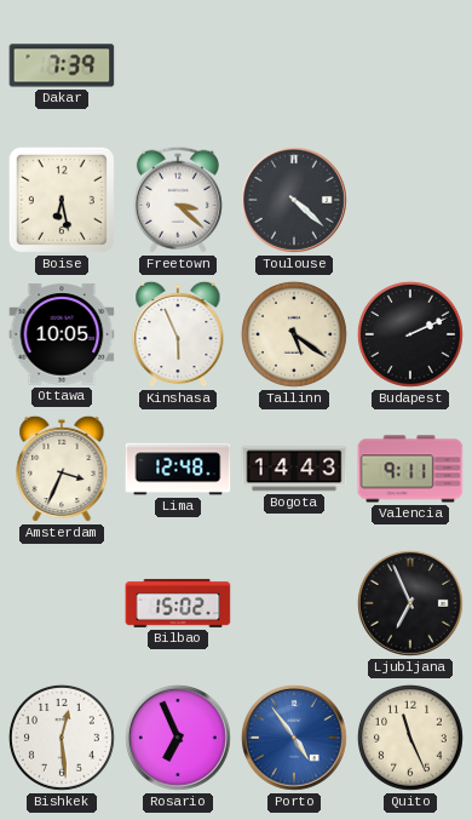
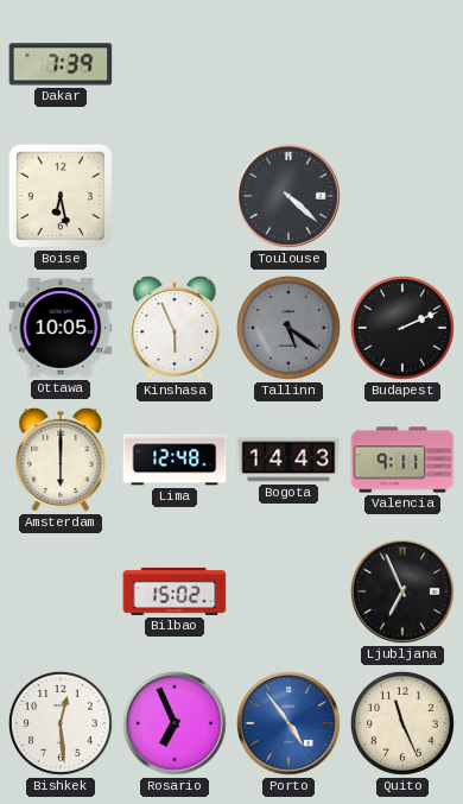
Freetown: 3:22 -> none
Tallinn dial: cream -> grey
Amsterdam: 3:34 -> 6:00
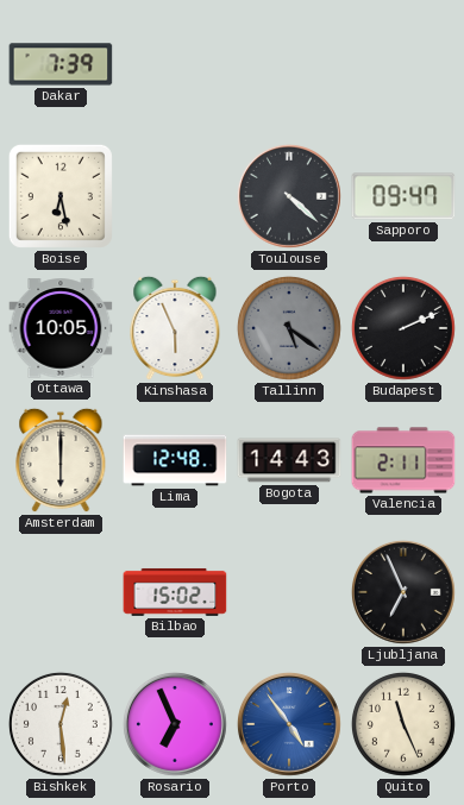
Sapporo: none -> 09:47
Valencia: 9:11 -> 2:11
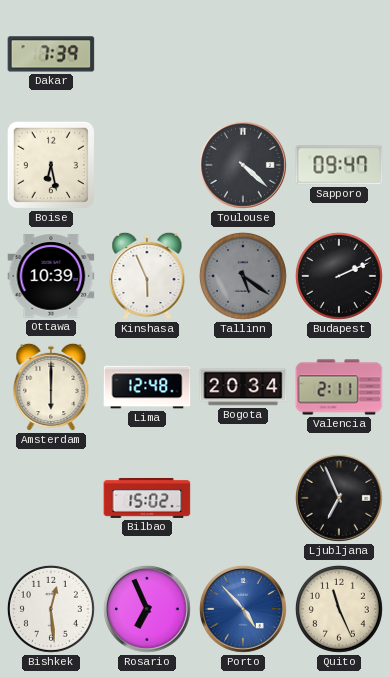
Ottawa: 10:05 -> 10:39
Bogota: 14:43 -> 20:34
Porto: 4:54 -> 4:53
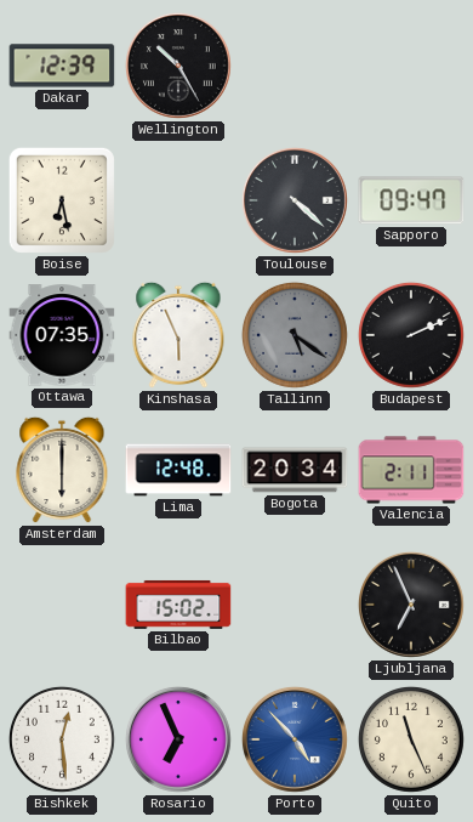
Dakar: 7:39 -> 12:39
Wellington: none -> 10:25
Ottawa: 10:39 -> 07:35
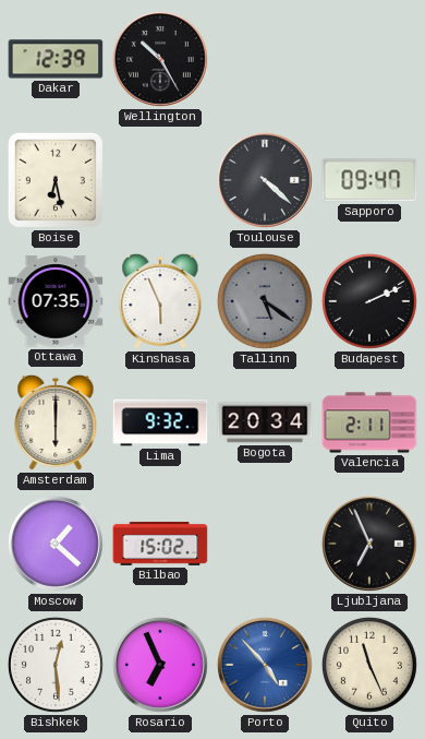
Lima: 12:48 -> 9:32
Moscow: none -> 1:22
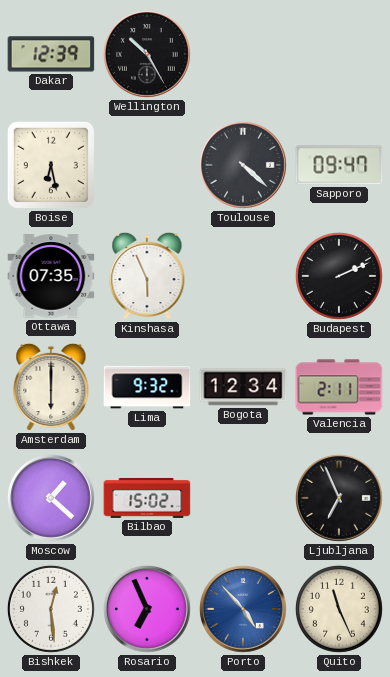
Tallinn: 5:21 -> none
Bogota: 20:34 -> 12:34
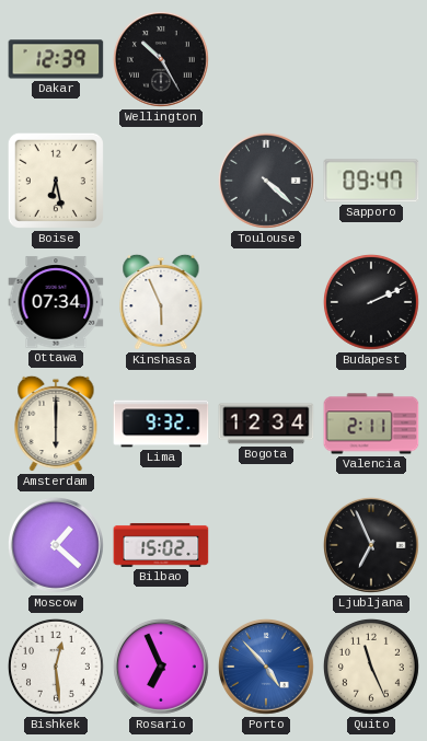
Ottawa: 07:35 -> 07:34
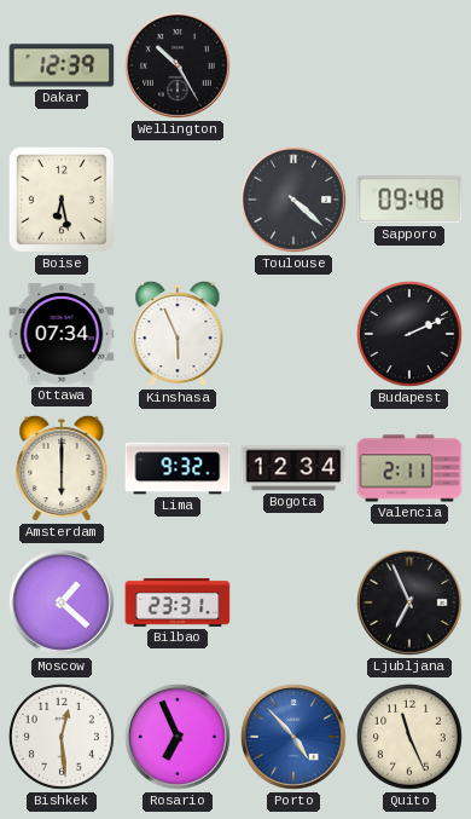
Sapporo: 09:47 -> 09:48
Bilbao: 15:02 -> 23:31
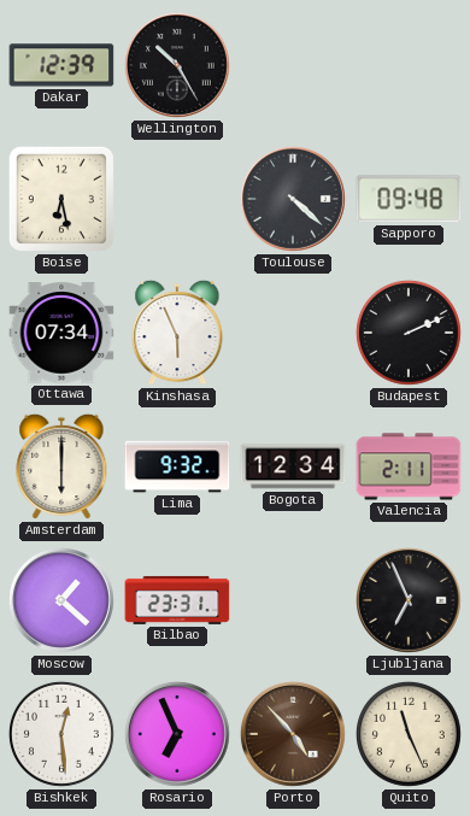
Porto dial: blue -> brown
